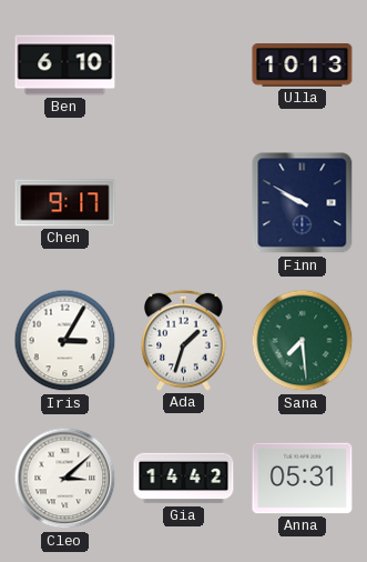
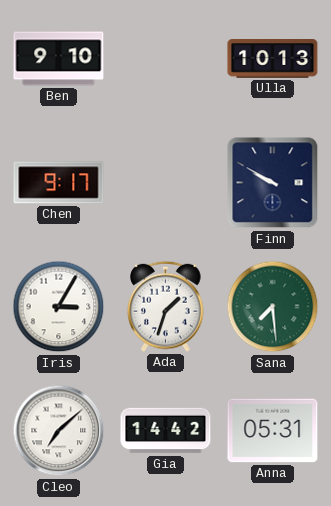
Ben: 6:10 -> 9:10
Cleo: 3:08 -> 7:08
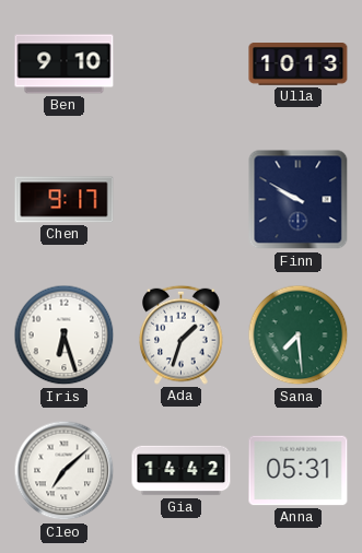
Iris: 3:05 -> 6:27
